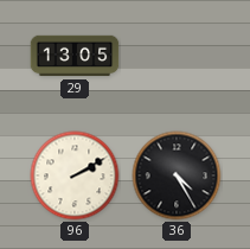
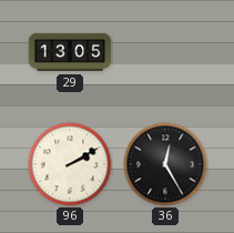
36: 4:25 -> 12:25
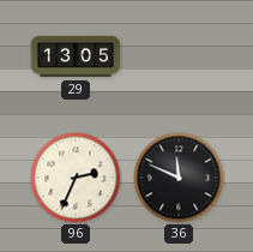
96: 2:10 -> 2:34
36: 12:25 -> 11:49
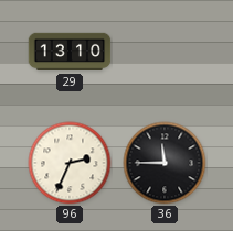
29: 13:05 -> 13:10
36: 11:49 -> 11:45
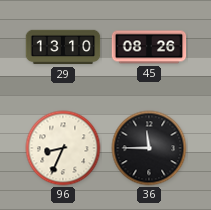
45: none -> 08:26
96: 2:34 -> 8:34
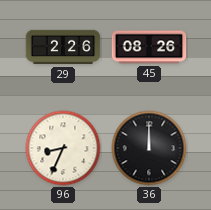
29: 13:10 -> 2:26
36: 11:45 -> 12:00
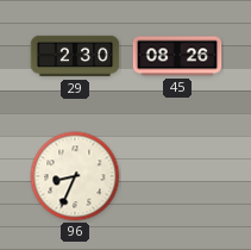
29: 2:26 -> 2:30
36: 12:00 -> none
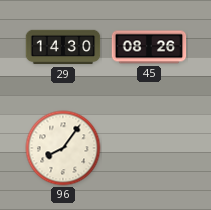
29: 2:30 -> 14:30
96: 8:34 -> 8:06
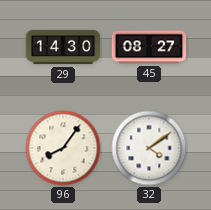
45: 08:26 -> 08:27
32: none -> 4:09
